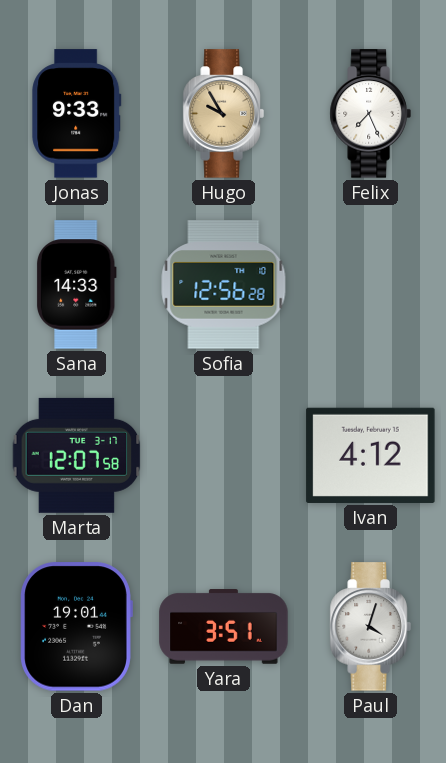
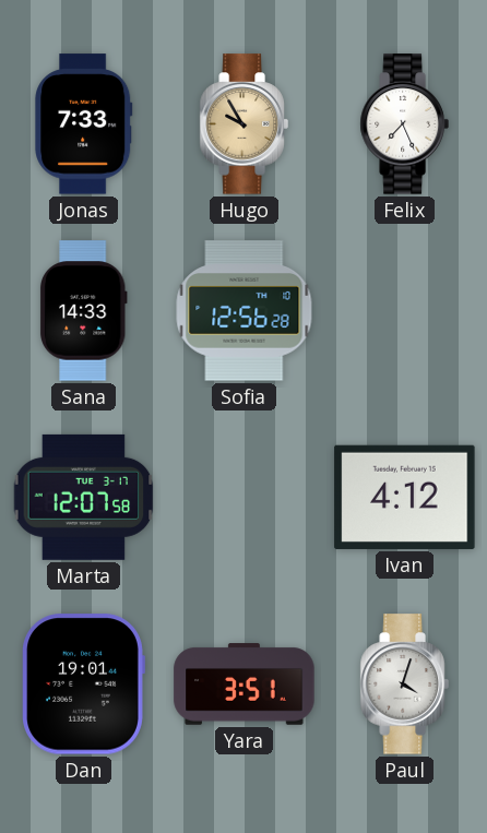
Jonas: 9:33 -> 7:33
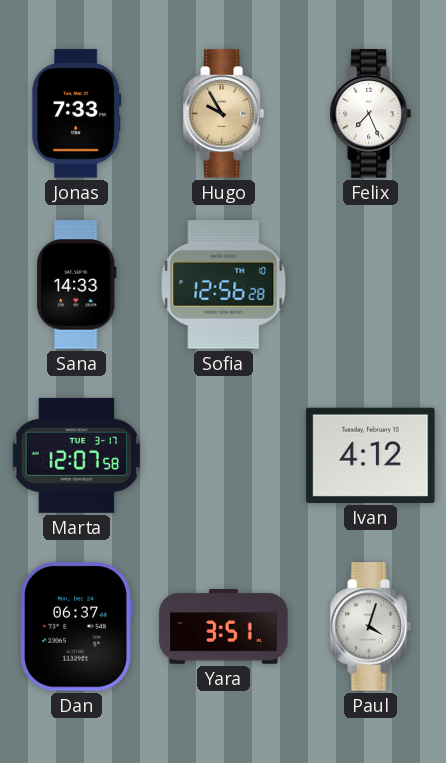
Dan: 19:01 -> 06:37
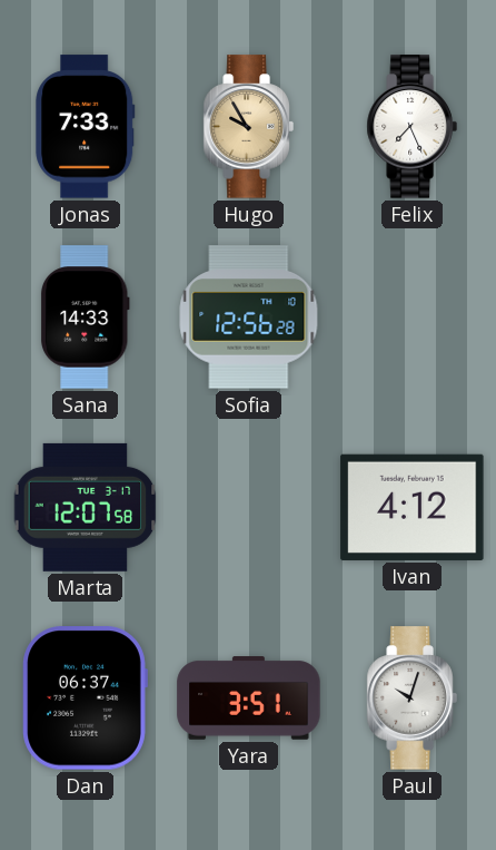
Paul: 4:03 -> 10:03
